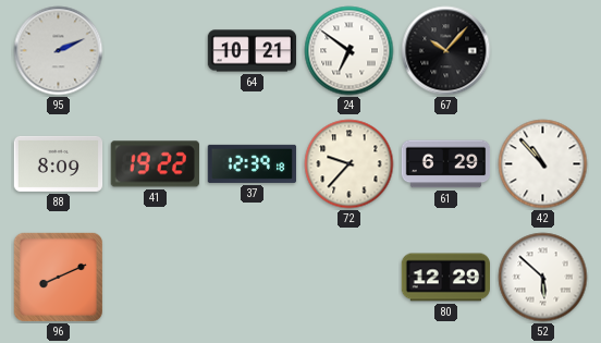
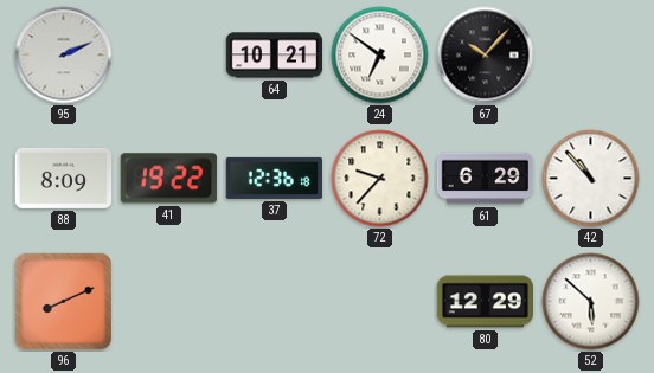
37: 12:39 -> 12:36
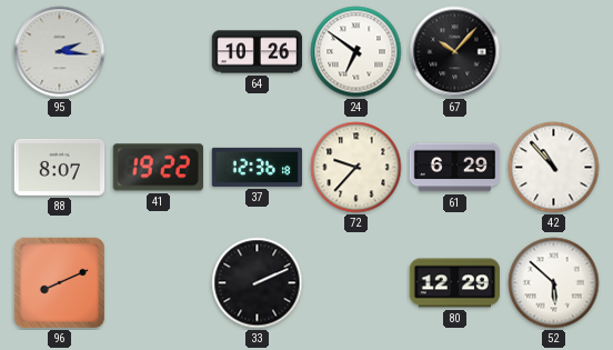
95: 2:11 -> 2:16
64: 10:21 -> 10:26
88: 8:09 -> 8:07
33: none -> 2:11
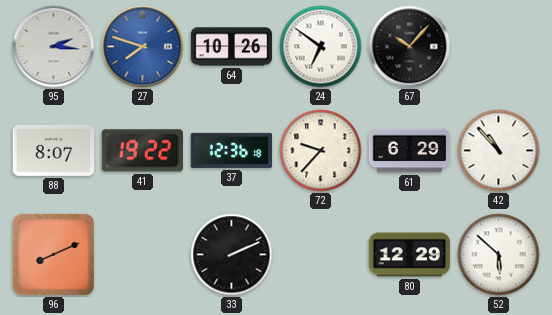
27: none -> 7:48
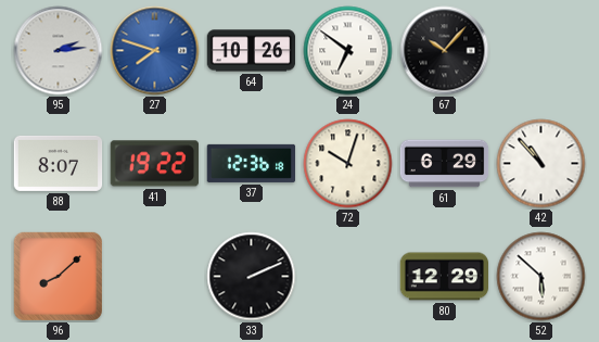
95: 2:16 -> 2:14
72: 9:37 -> 10:03
96: 8:11 -> 8:08
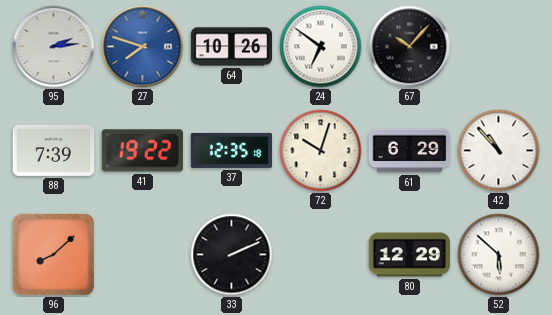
88: 8:07 -> 7:39
37: 12:36 -> 12:35
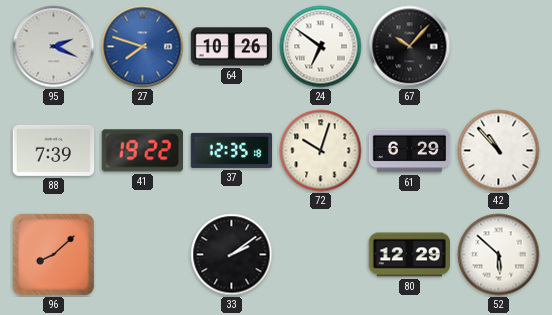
95: 2:14 -> 2:19
33: 2:11 -> 2:09
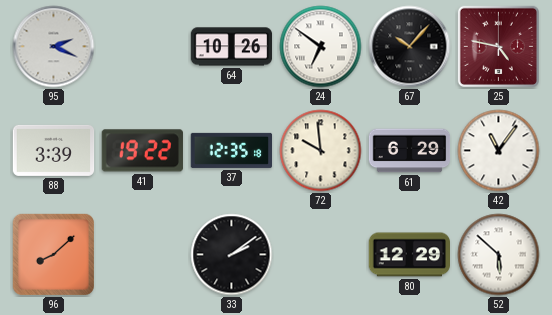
27: 7:48 -> none
25: none -> 4:47
88: 7:39 -> 3:39
72: 10:03 -> 9:59
42: 10:53 -> 11:06
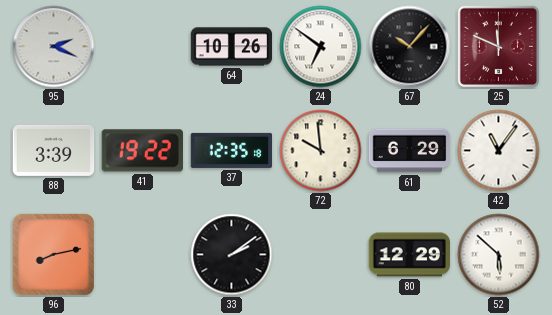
25: 4:47 -> 11:49
96: 8:08 -> 8:13
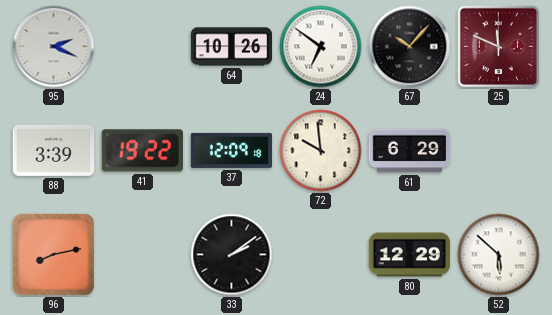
37: 12:35 -> 12:09
42: 11:06 -> none
